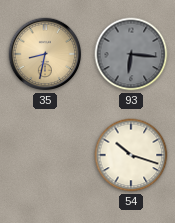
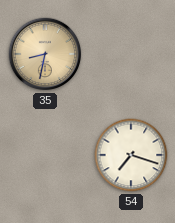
93: 6:16 -> none
54: 10:18 -> 7:18
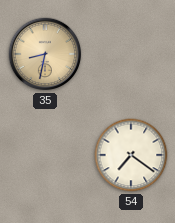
54: 7:18 -> 7:21
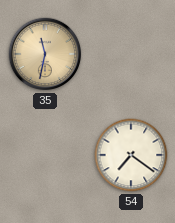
35: 8:32 -> 11:32
